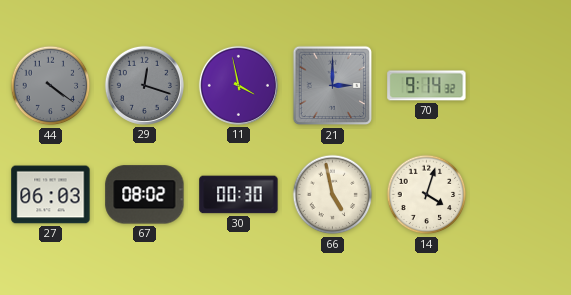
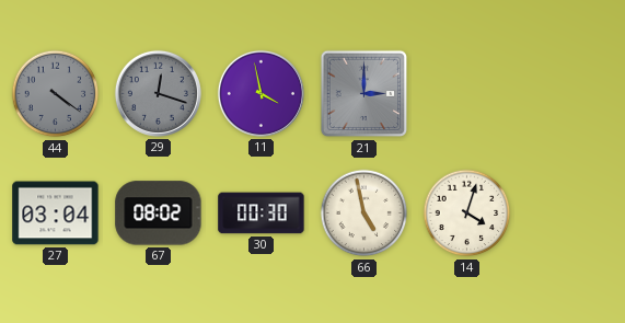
70: 9:14 -> none
27: 06:03 -> 03:04
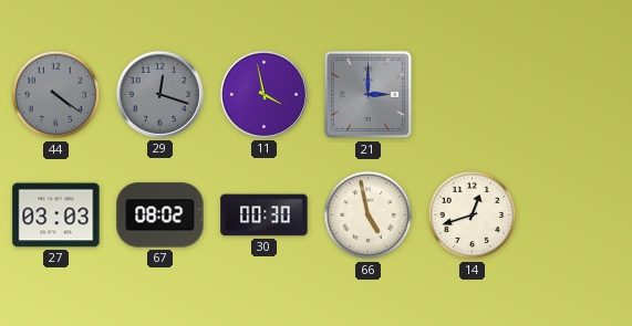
27: 03:04 -> 03:03
14: 4:03 -> 12:42
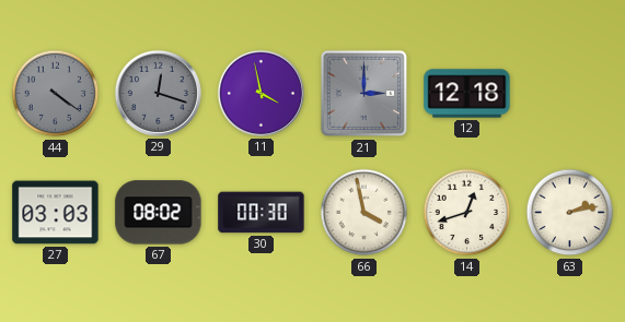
12: none -> 12:18
66: 4:58 -> 3:58
63: none -> 2:13
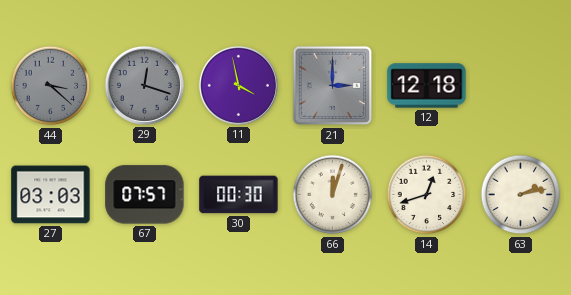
44: 4:21 -> 3:22
67: 08:02 -> 07:57
66: 3:58 -> 12:03
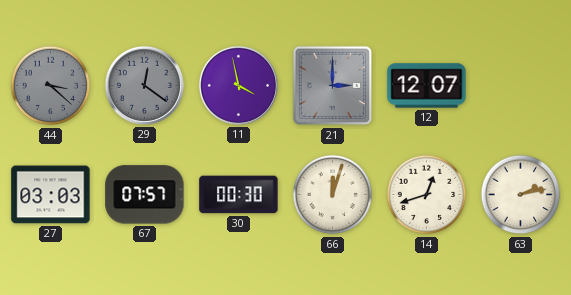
29: 12:18 -> 12:21
12: 12:18 -> 12:07
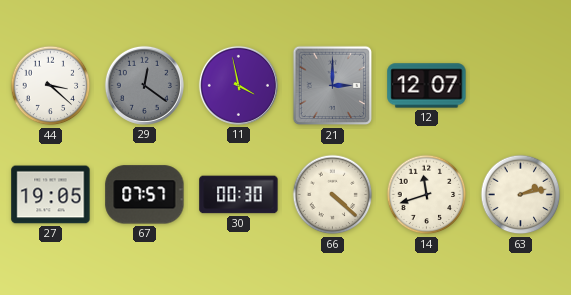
44 dial: grey -> white
27: 03:03 -> 19:05
66: 12:03 -> 4:22
14: 12:42 -> 11:42
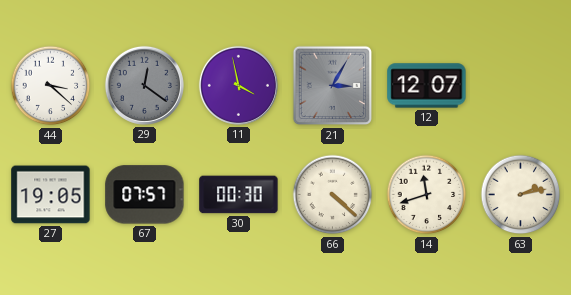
21: 3:00 -> 3:05
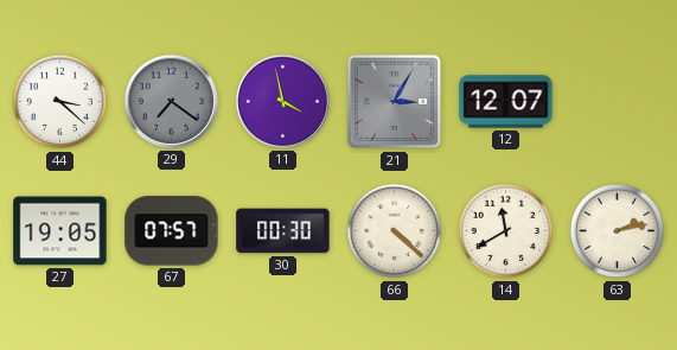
29: 12:21 -> 7:21
14: 11:42 -> 11:40
